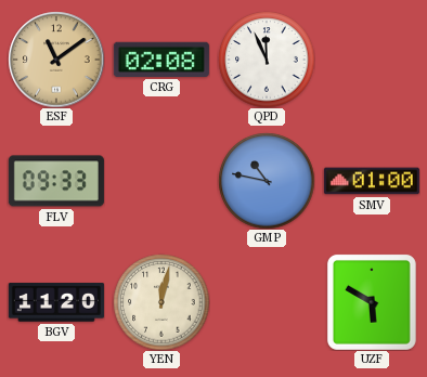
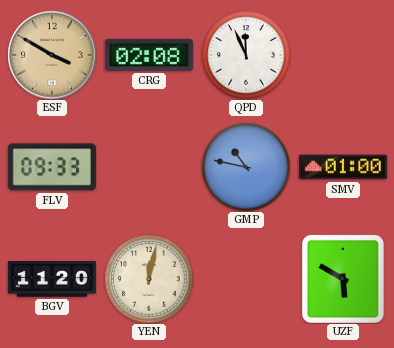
ESF: 11:09 -> 3:50
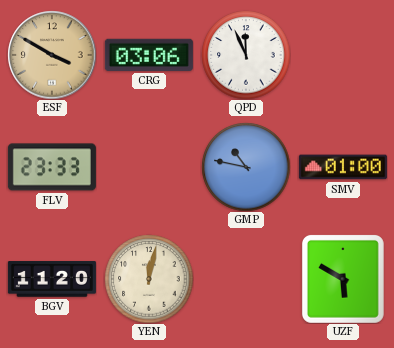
CRG: 02:08 -> 03:06
FLV: 09:33 -> 23:33
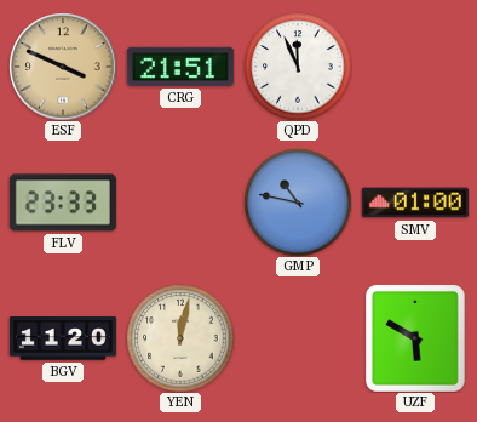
ESF: 3:50 -> 3:49
CRG: 03:06 -> 21:51
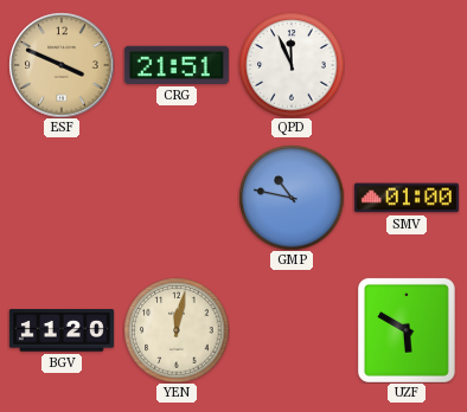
FLV: 23:33 -> none
